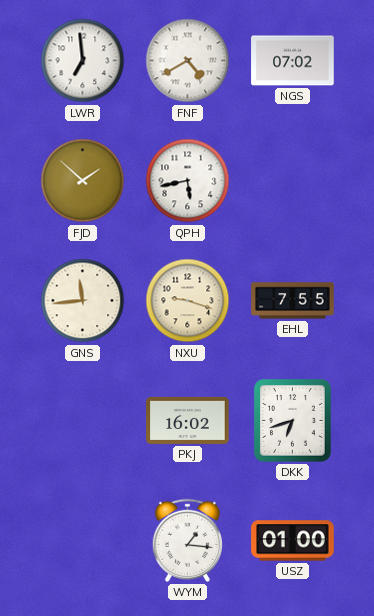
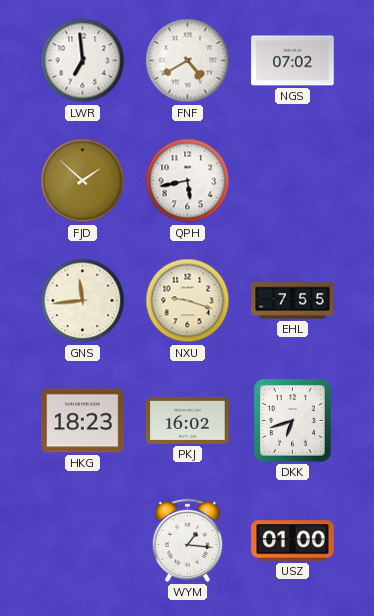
HKG: none -> 18:23
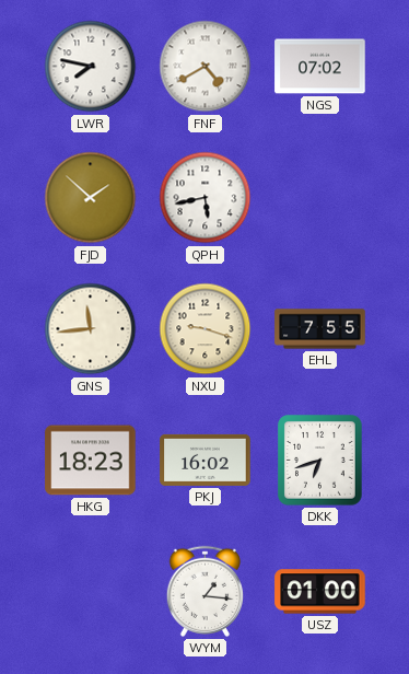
LWR: 6:59 -> 7:47
